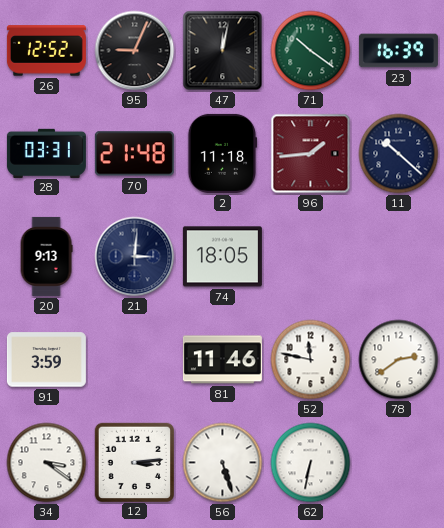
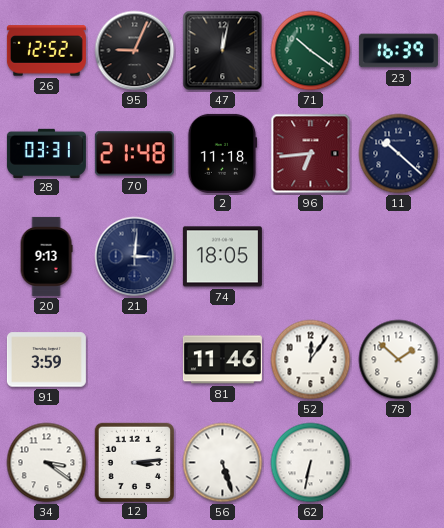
96: 1:44 -> 6:44
52: 11:47 -> 12:06
78: 2:39 -> 1:52
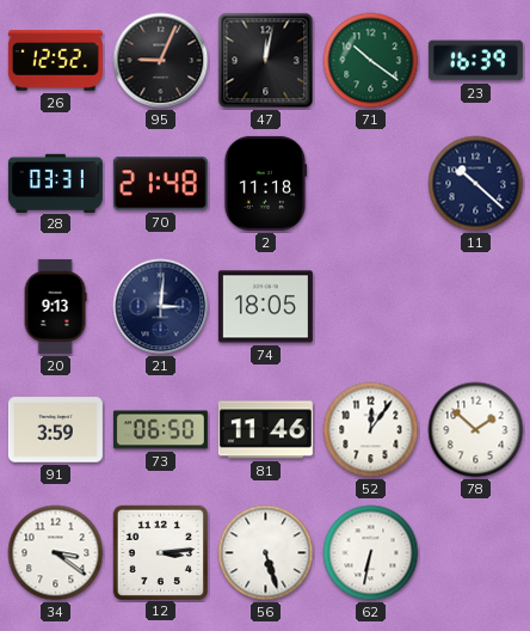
96: 6:44 -> none
73: none -> 06:50
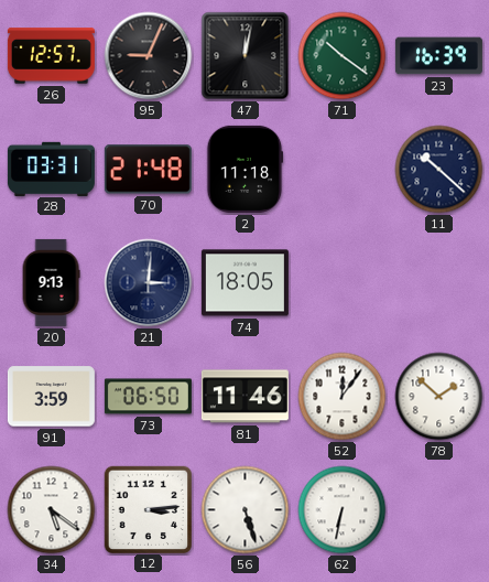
26: 12:52 -> 12:57
34: 3:21 -> 5:21
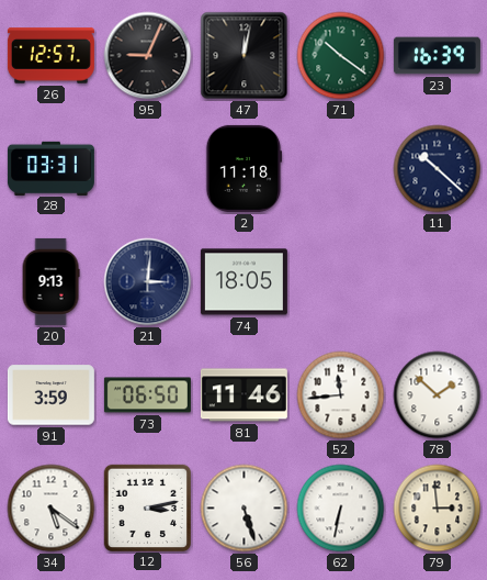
70: 21:48 -> none
52: 12:06 -> 11:44
12: 3:14 -> 3:13
79: none -> 2:59
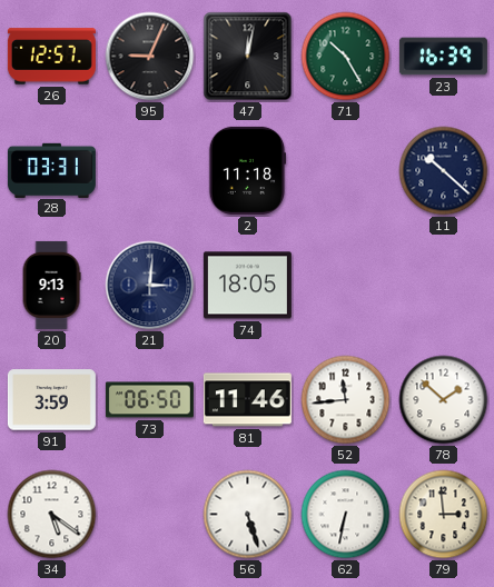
71: 10:21 -> 10:25
12: 3:13 -> none
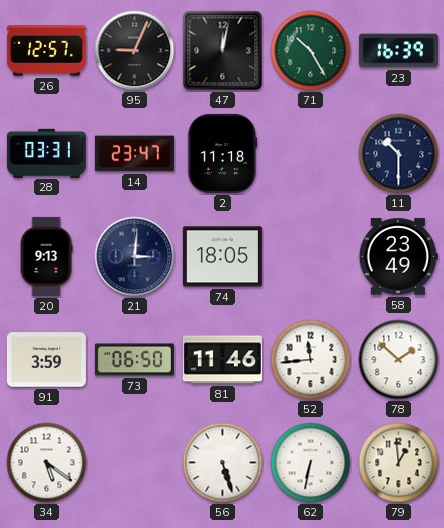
14: none -> 23:47
11: 10:22 -> 10:30
58: none -> 23:49
79: 2:59 -> 12:59
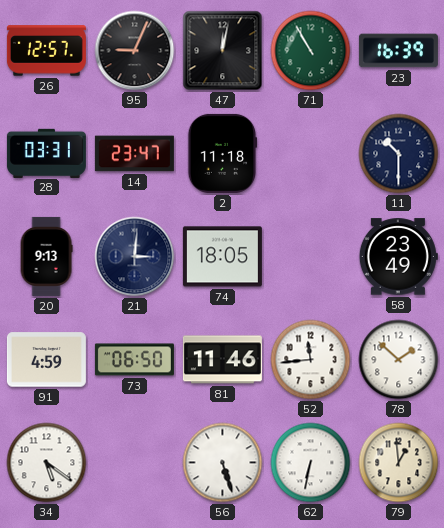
71: 10:25 -> 10:55
91: 3:59 -> 4:59
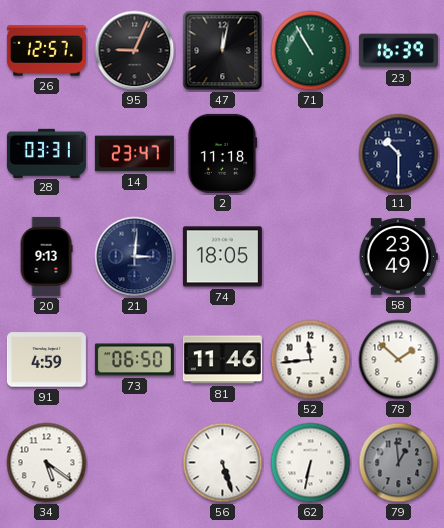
79 dial: cream -> grey
